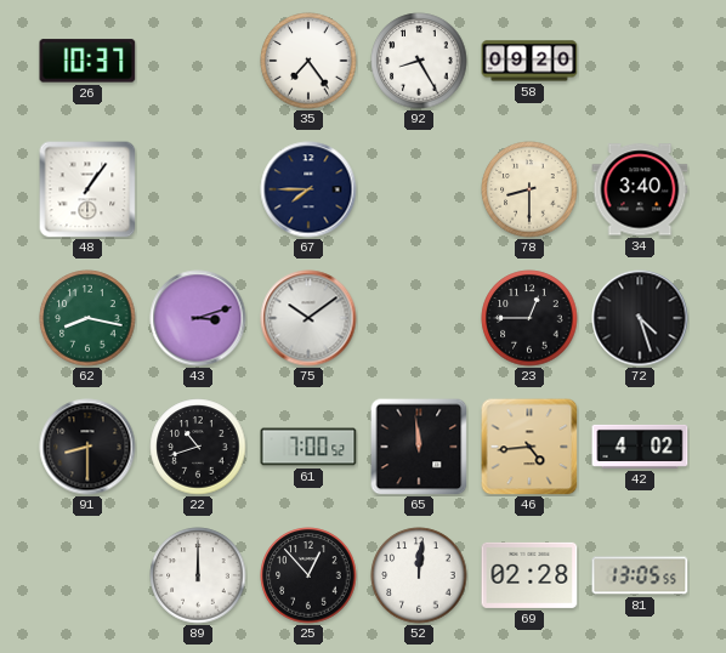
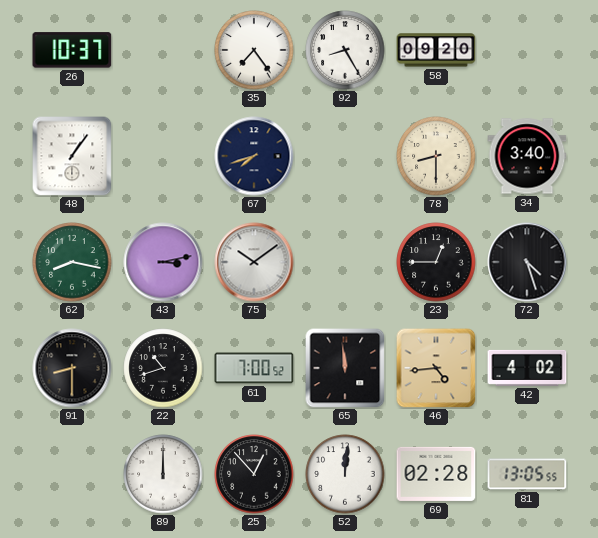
67: 7:45 -> 7:42
43: 3:12 -> 3:13
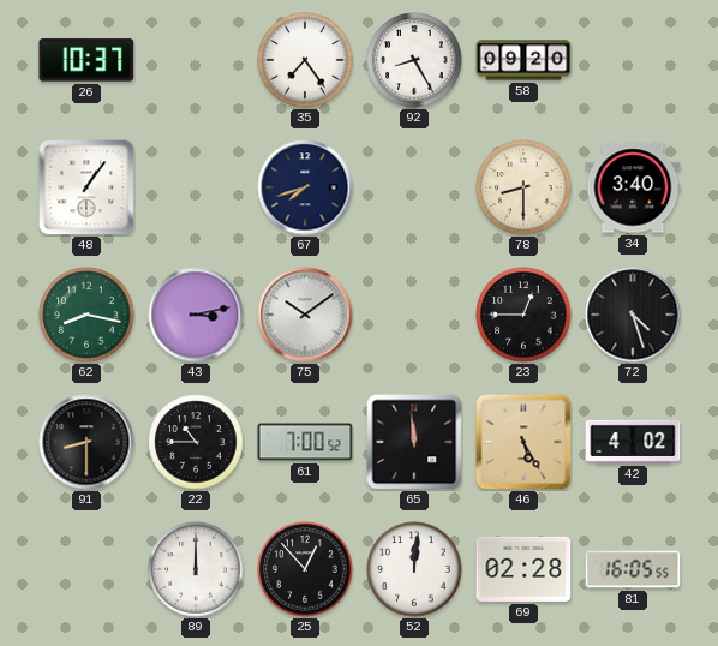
22: 10:42 -> 10:45
46: 4:44 -> 5:25
81: 13:05 -> 16:05
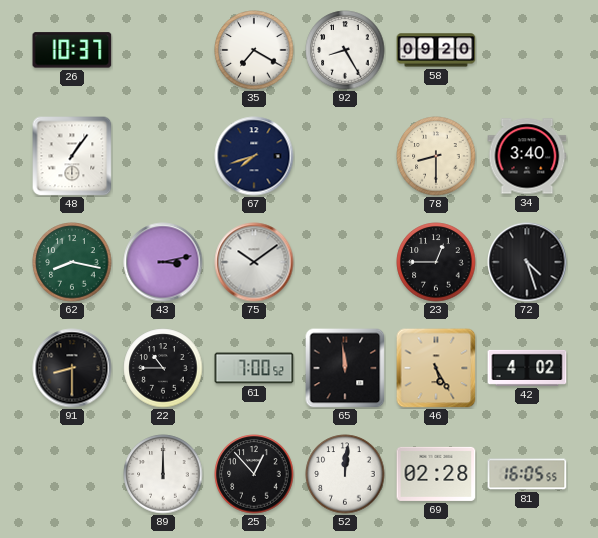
35: 7:24 -> 7:20
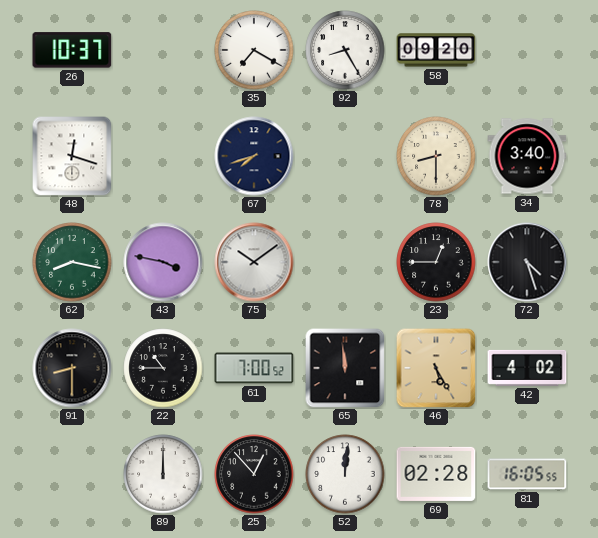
48: 1:06 -> 12:18
43: 3:13 -> 3:47
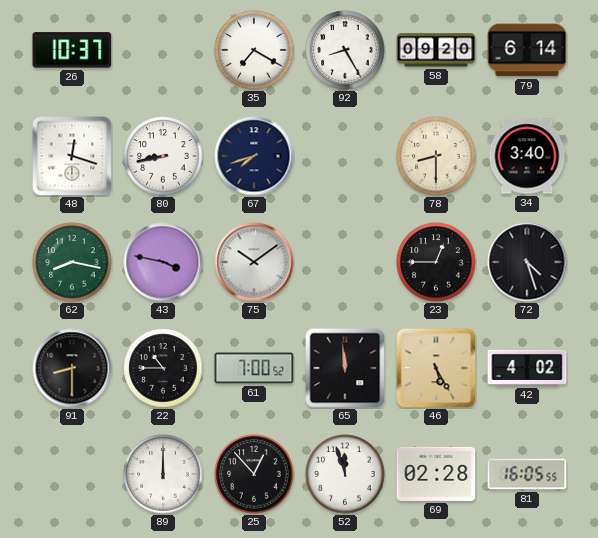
79: none -> 6:14
80: none -> 8:43
52: 12:01 -> 11:57
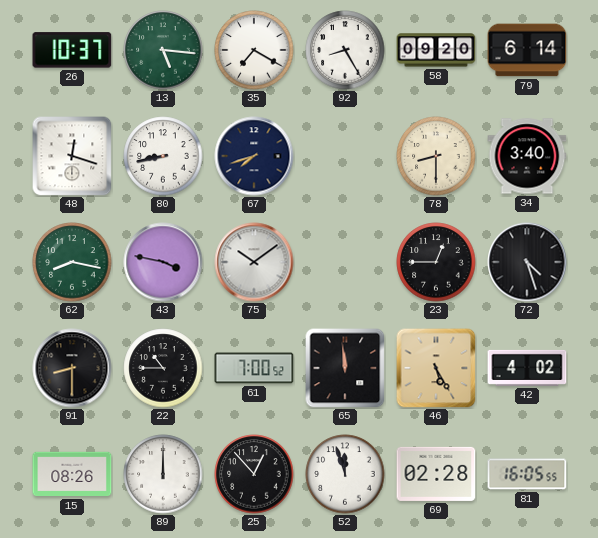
13: none -> 5:16
15: none -> 08:26
